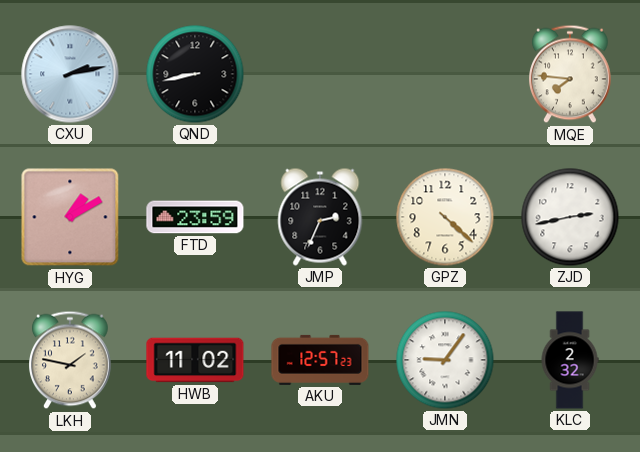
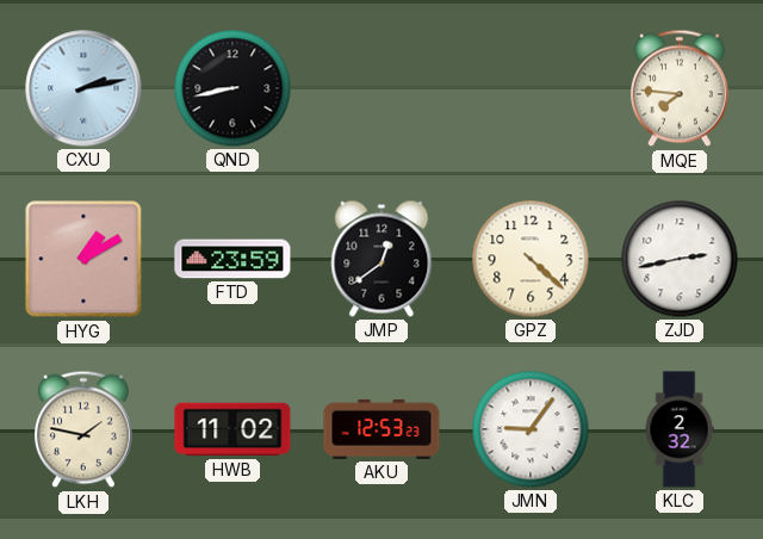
JMP: 2:34 -> 12:39
AKU: 12:57 -> 12:53
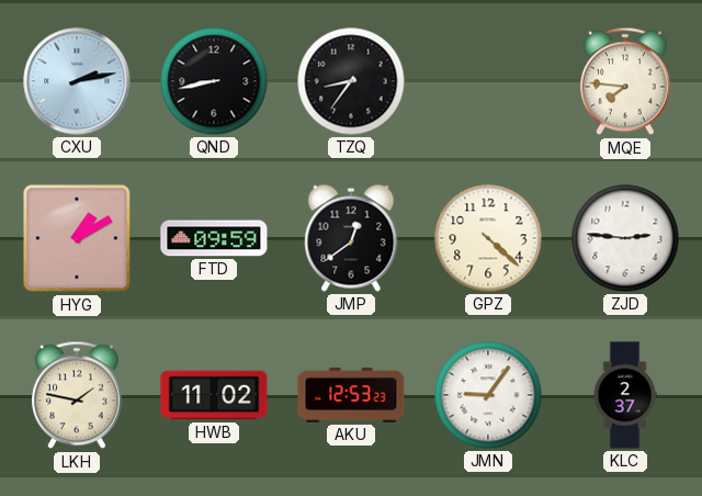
TZQ: none -> 8:36
FTD: 23:59 -> 09:59
ZJD: 2:43 -> 2:46
KLC: 2:32 -> 2:37
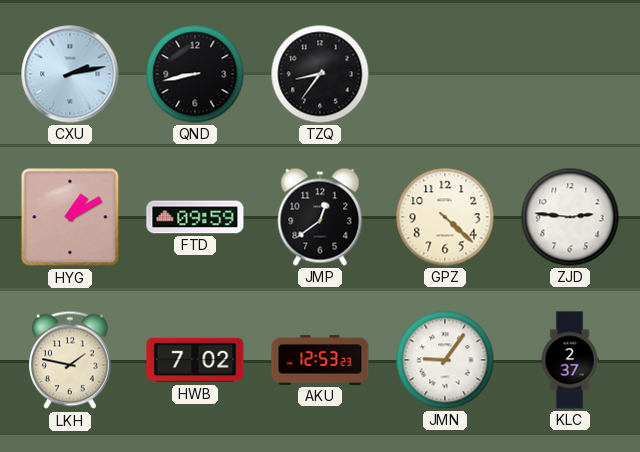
MQE: 7:46 -> none
HWB: 11:02 -> 7:02
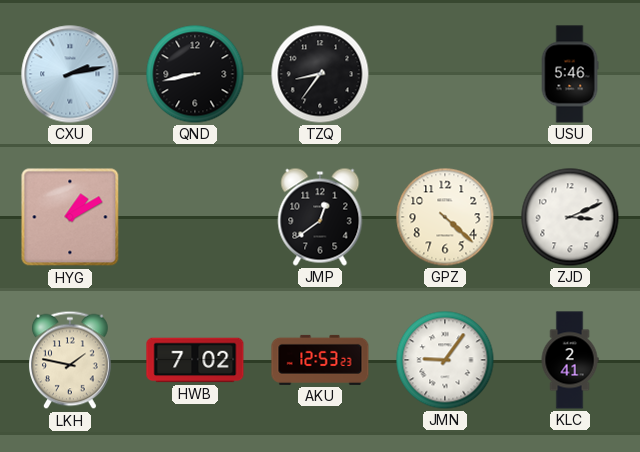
USU: none -> 5:46
FTD: 09:59 -> none
ZJD: 2:46 -> 3:11
KLC: 2:37 -> 2:41
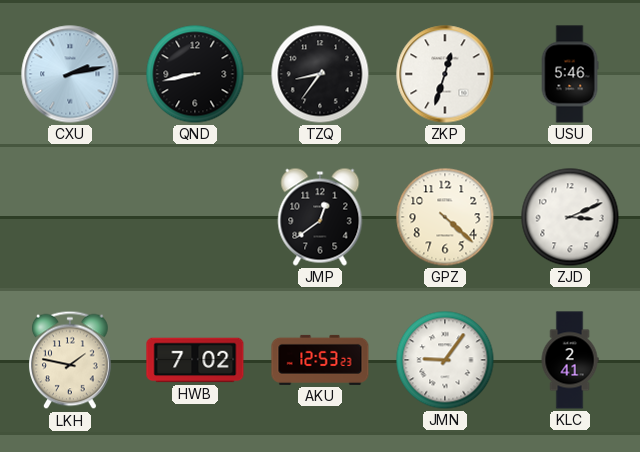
ZKP: none -> 12:33
HYG: 1:10 -> none
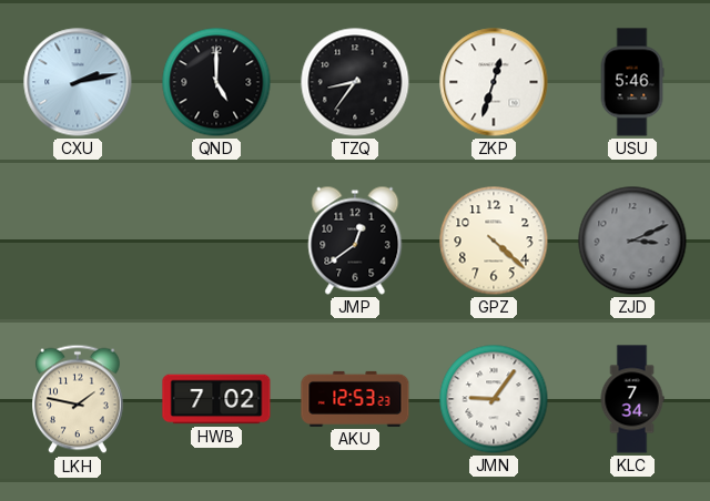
QND: 8:43 -> 5:00
ZJD dial: white -> grey
KLC: 2:41 -> 7:34
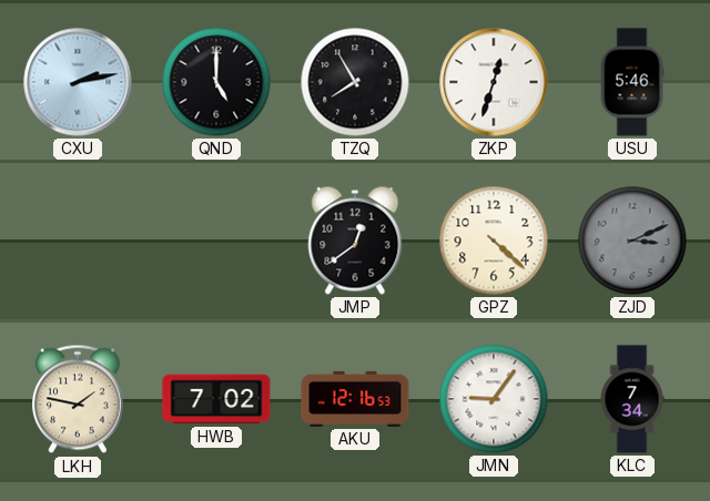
TZQ: 8:36 -> 7:55
AKU: 12:53 -> 12:16
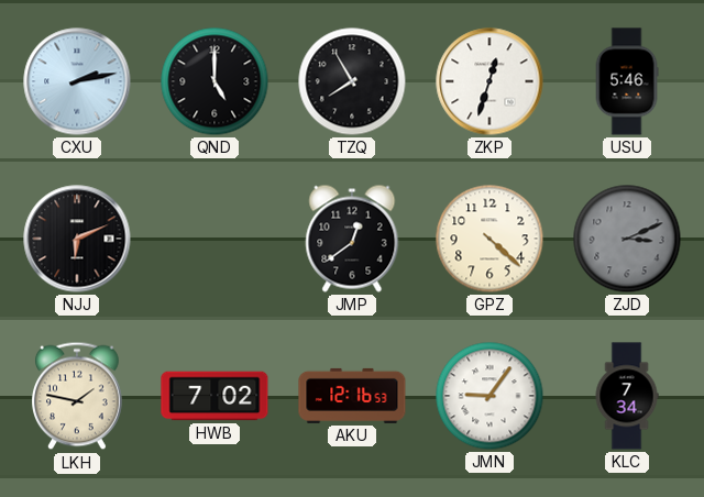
NJJ: none -> 6:11
